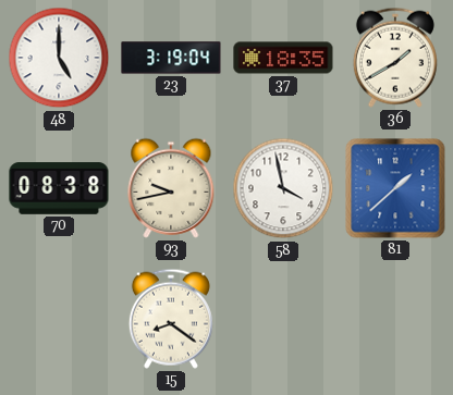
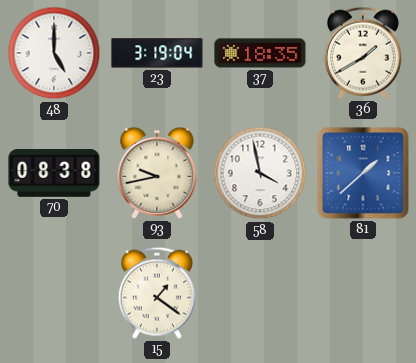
15: 8:21 -> 1:21
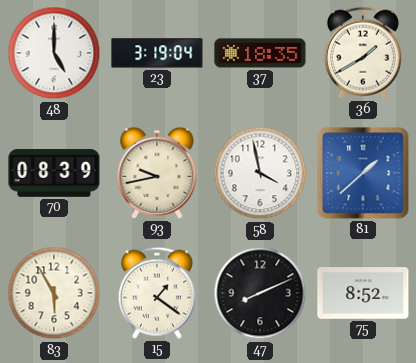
70: 08:38 -> 08:39
83: none -> 5:55
47: none -> 8:11
75: none -> 8:52
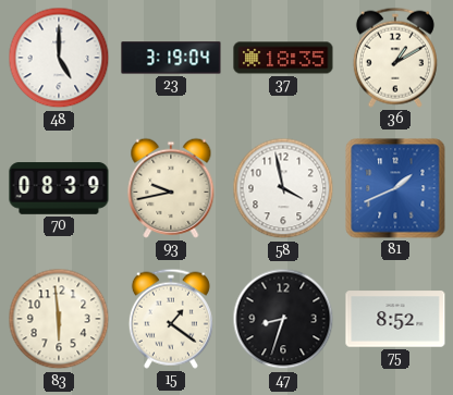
36: 1:40 -> 1:10
81: 1:38 -> 1:41
83: 5:55 -> 5:59
47: 8:11 -> 8:33
